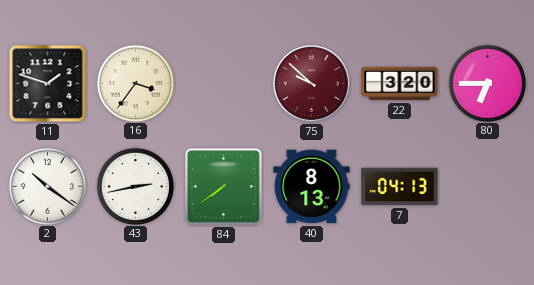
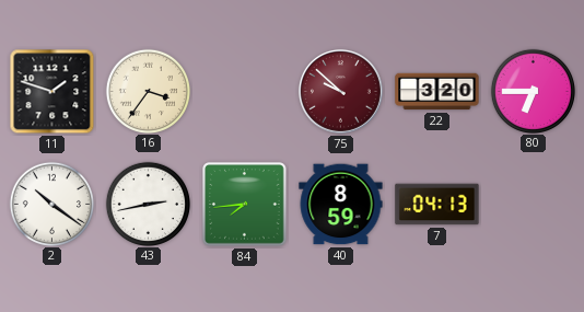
84: 7:39 -> 7:44
40: 8:13 -> 8:59
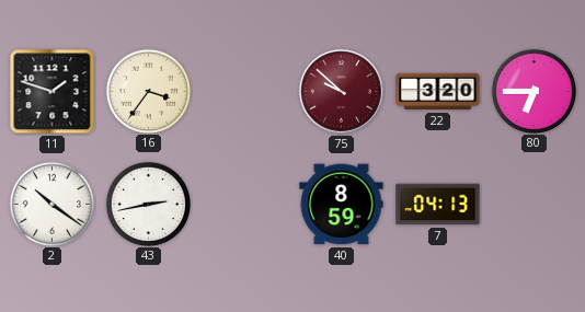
84: 7:44 -> none
